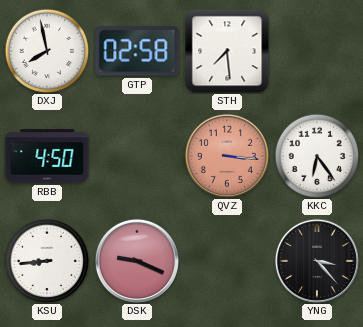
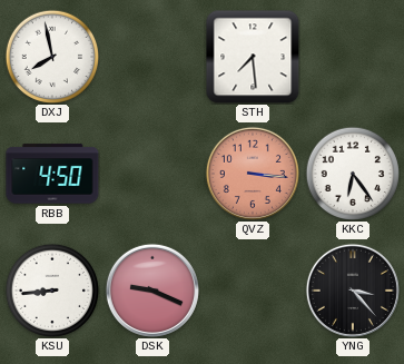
GTP: 02:58 -> none
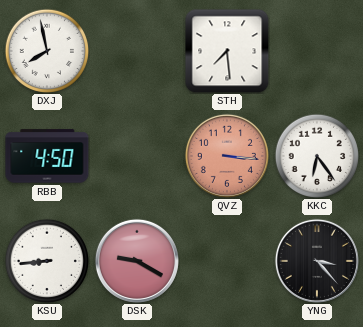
DSK: 9:19 -> 9:20
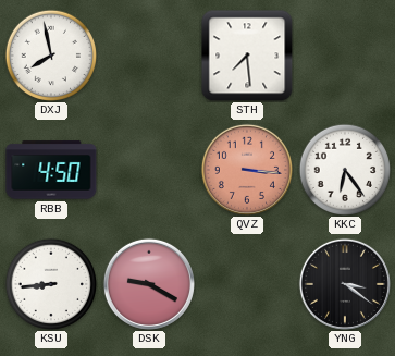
YNG: 3:23 -> 3:21
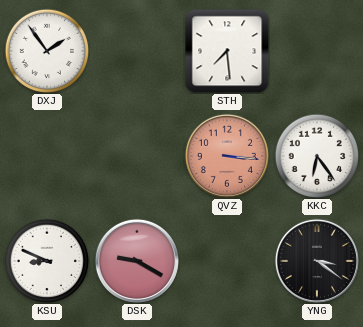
DXJ: 7:58 -> 1:54
RBB: 4:50 -> none
KSU: 8:44 -> 8:49
